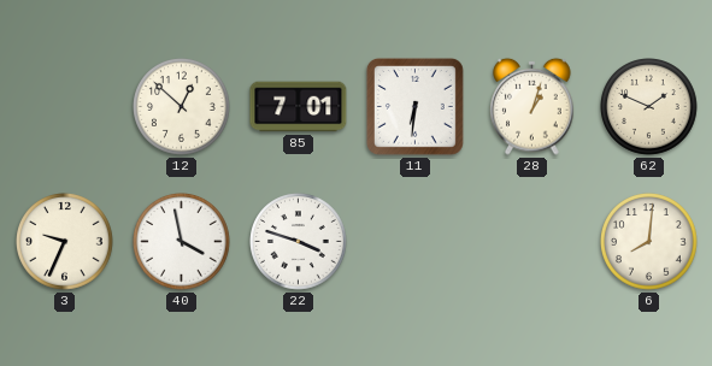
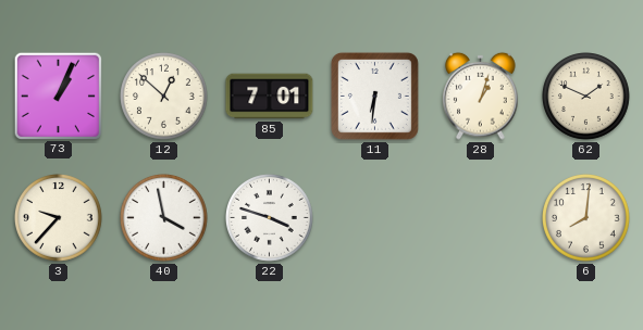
73: none -> 1:04
3: 9:34 -> 9:37
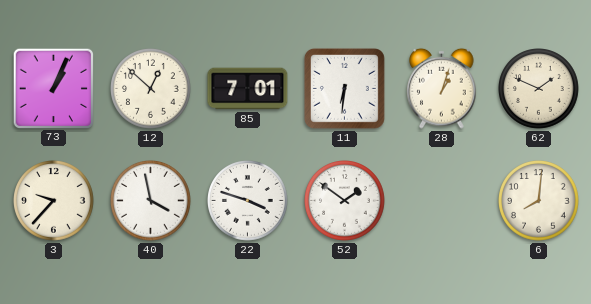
52: none -> 1:51
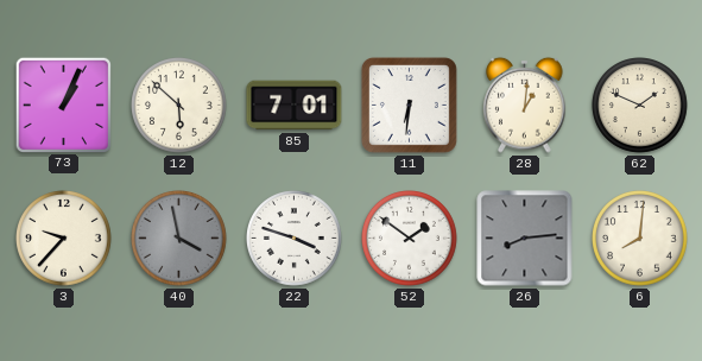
12: 12:52 -> 5:52
28: 1:03 -> 1:01
40 dial: white -> grey
26: none -> 8:14
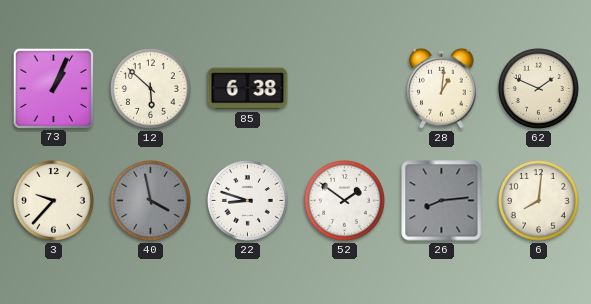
85: 7:01 -> 6:38
11: 6:31 -> none
22: 3:48 -> 8:48
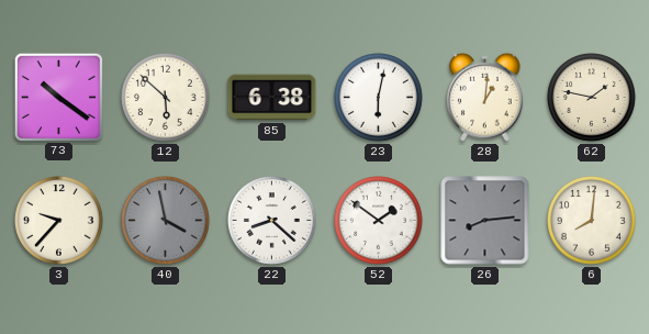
73: 1:04 -> 10:21
23: none -> 6:02
62: 1:49 -> 1:47
22: 8:48 -> 8:22
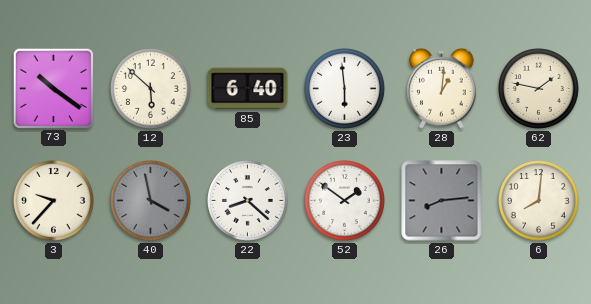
85: 6:38 -> 6:40
23: 6:02 -> 5:59
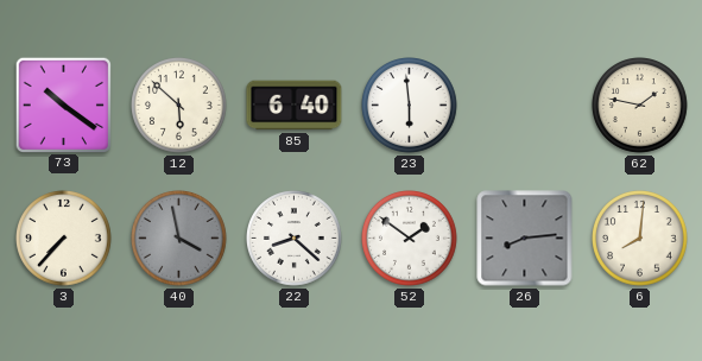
28: 1:01 -> none
3: 9:37 -> 7:37
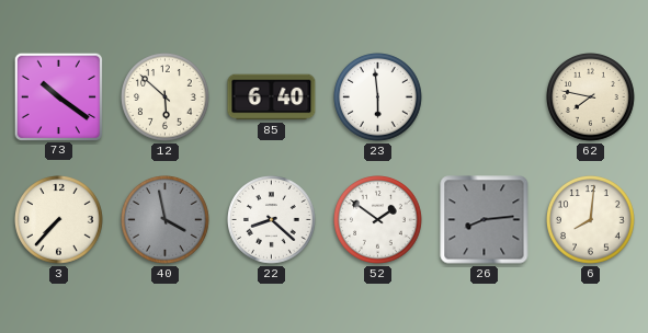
62: 1:47 -> 7:47
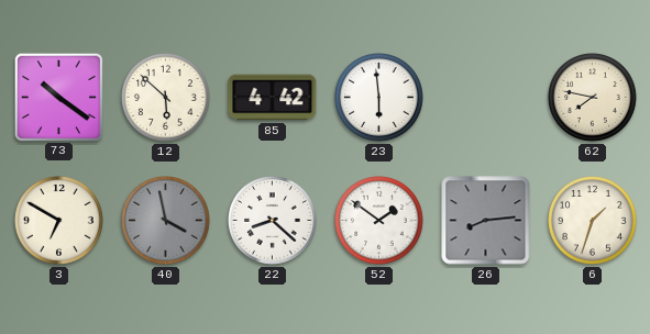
85: 6:40 -> 4:42
3: 7:37 -> 6:50
6: 8:01 -> 1:33
